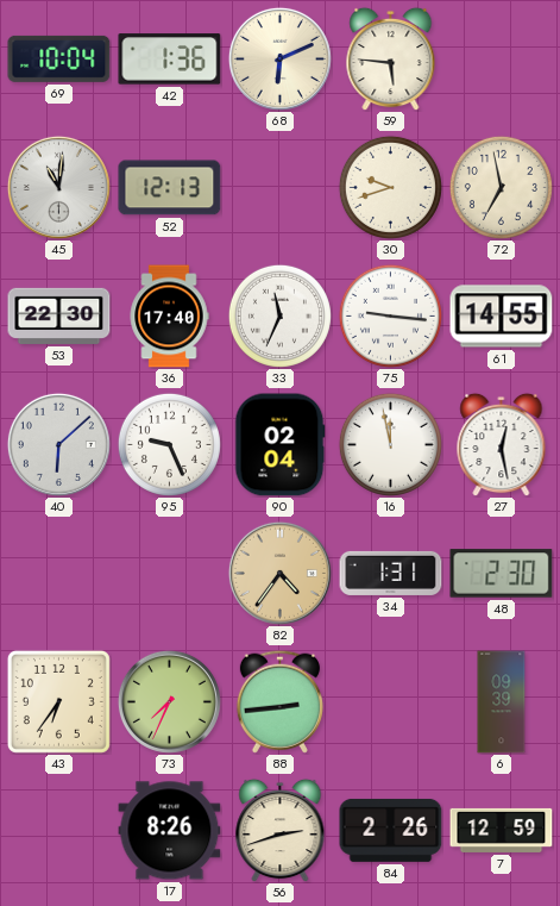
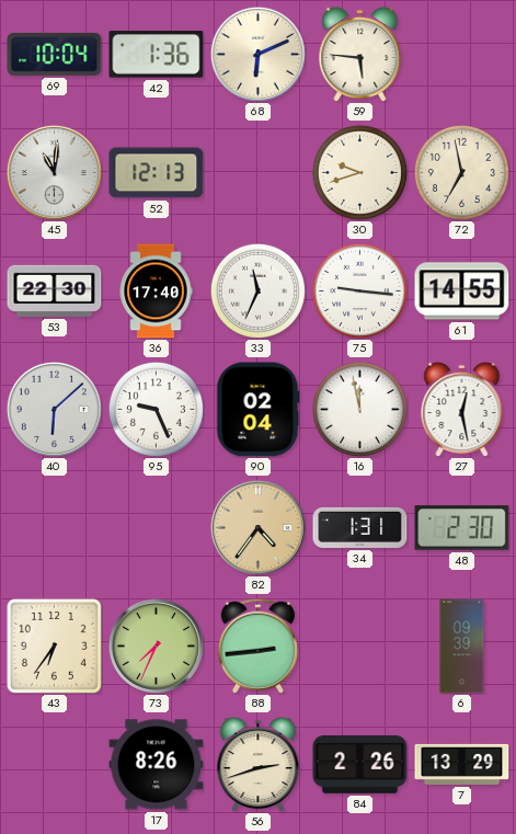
7: 12:59 -> 13:29
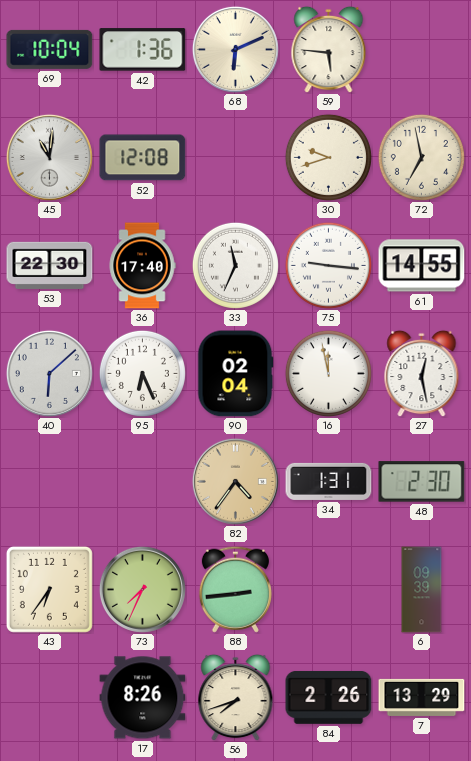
52: 12:13 -> 12:08
95: 9:26 -> 6:26
56: 2:42 -> 7:42
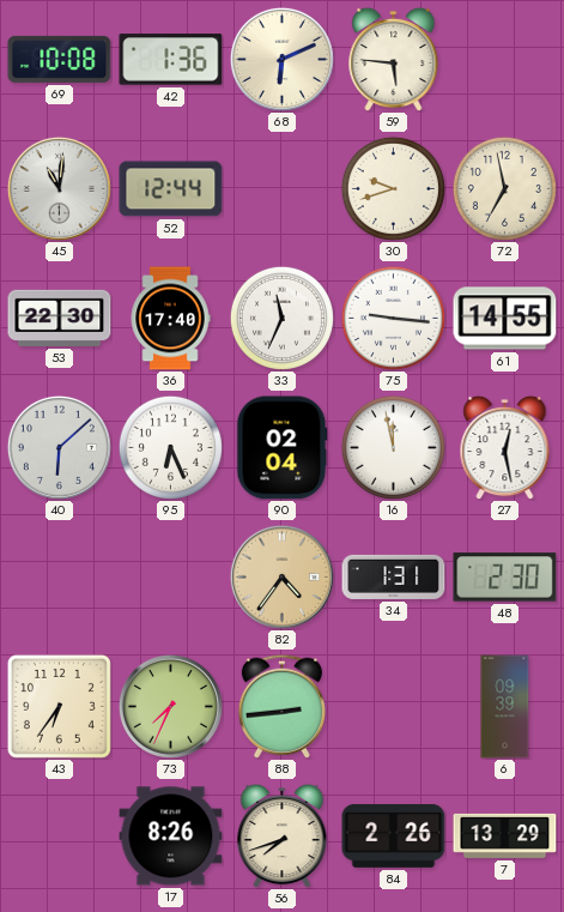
69: 10:04 -> 10:08
52: 12:08 -> 12:44
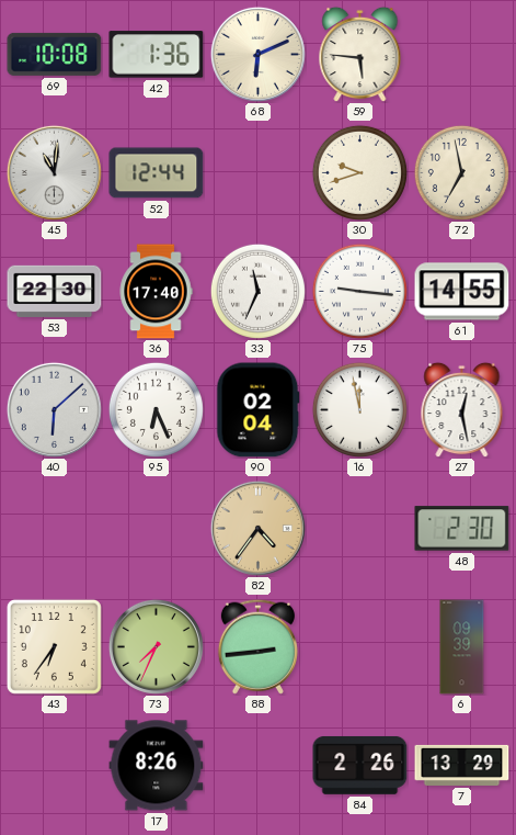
34: 1:31 -> none
56: 7:42 -> none
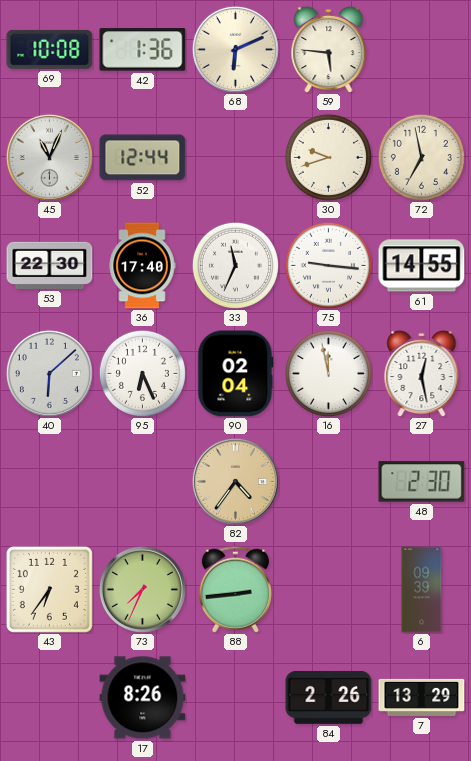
45: 11:01 -> 11:04
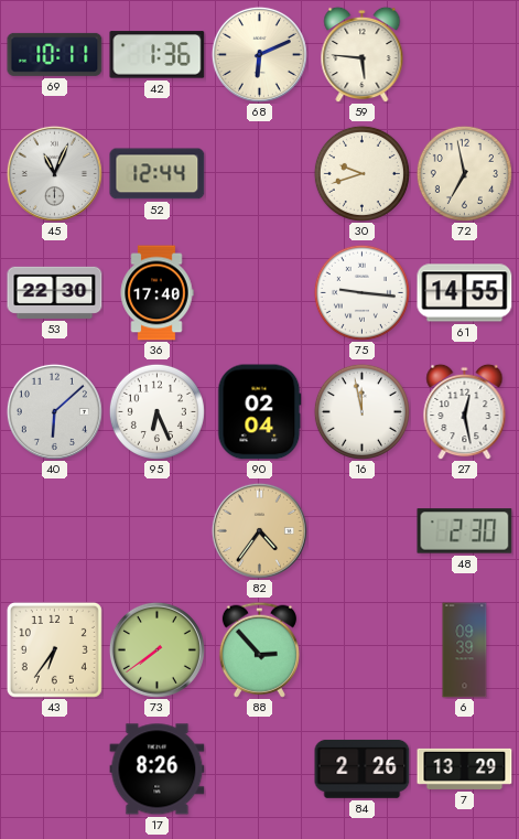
69: 10:08 -> 10:11
33: 11:34 -> none
73: 7:34 -> 7:39
88: 2:44 -> 2:53
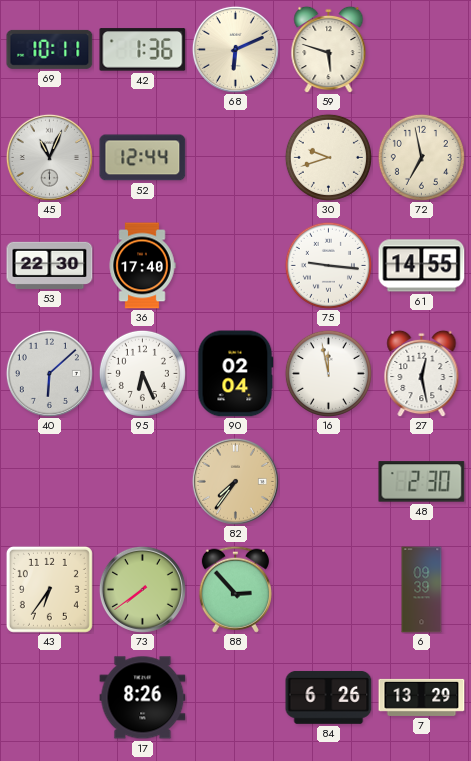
59: 5:46 -> 5:48
82: 4:36 -> 7:36
84: 2:26 -> 6:26
